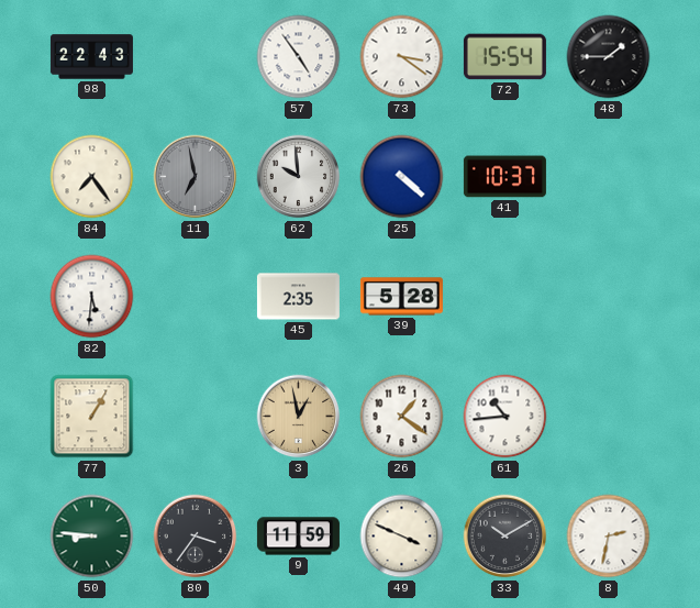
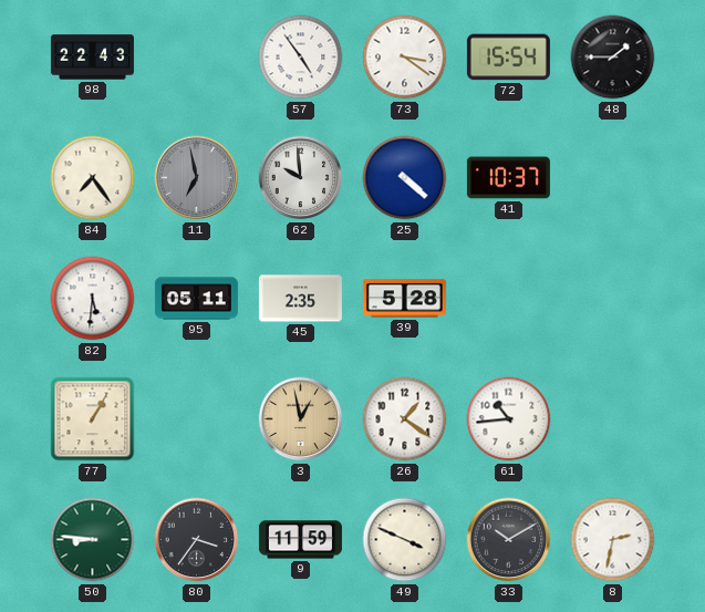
95: none -> 05:11
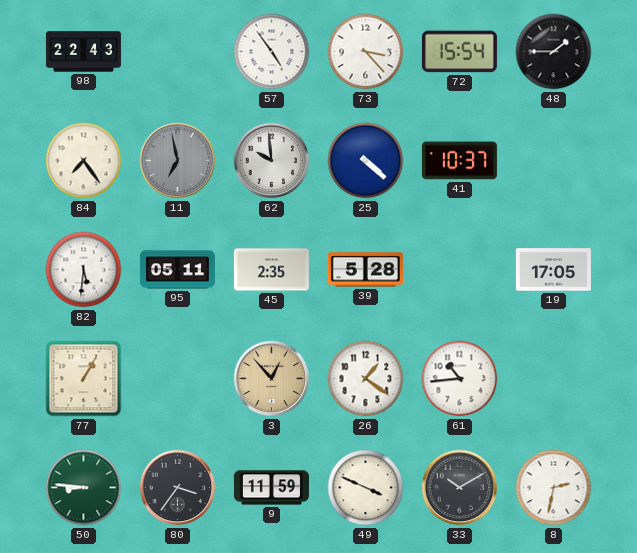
73: 3:21 -> 3:23
19: none -> 17:05
3: 12:58 -> 12:53
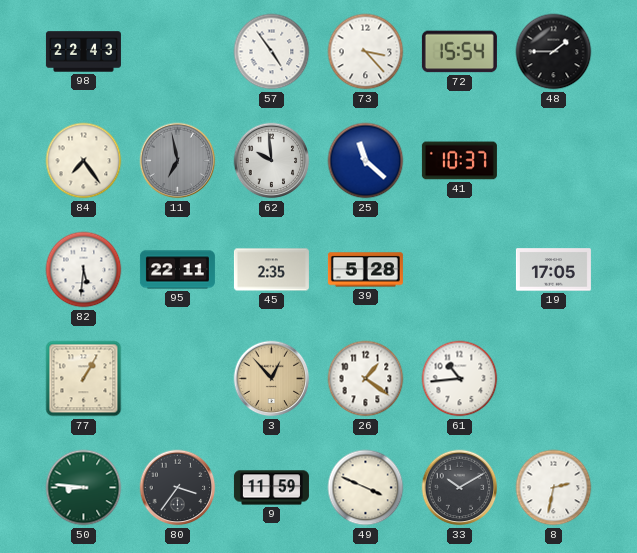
25: 4:22 -> 11:22
95: 05:11 -> 22:11
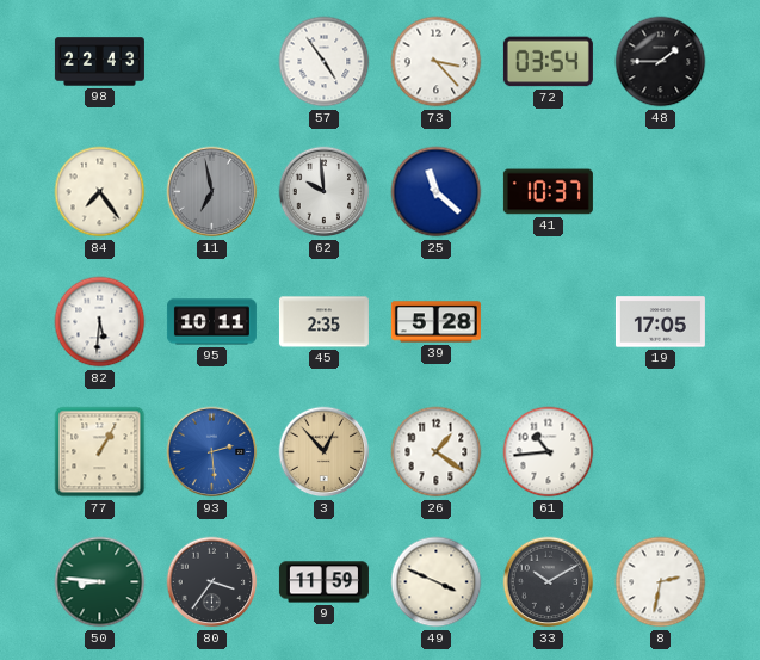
72: 15:54 -> 03:54
95: 22:11 -> 10:11
93: none -> 2:29
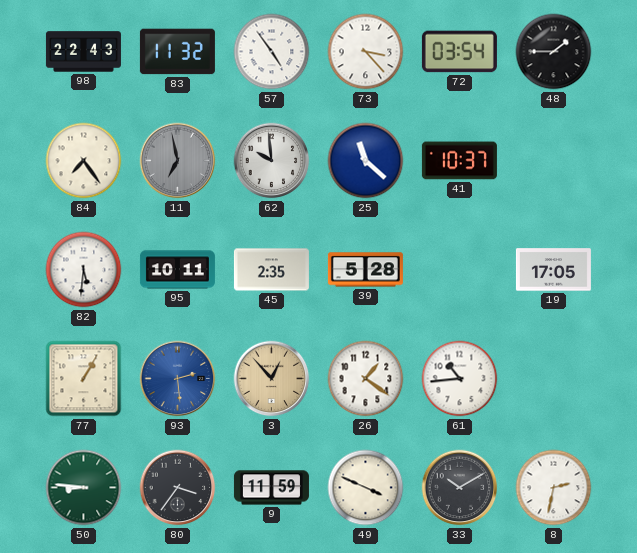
83: none -> 11:32
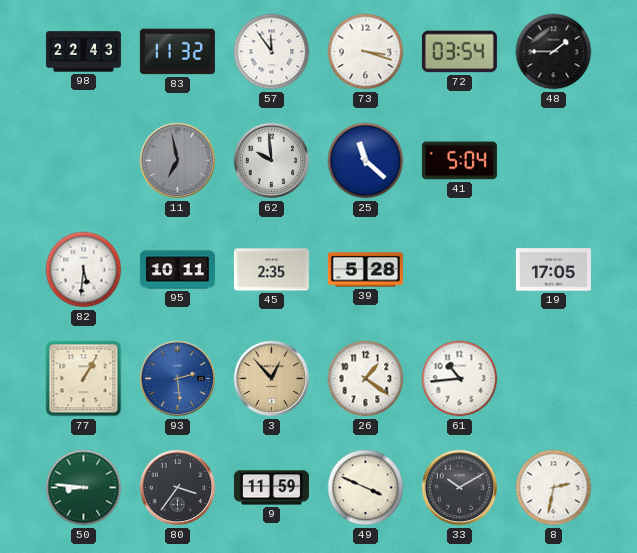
57: 4:54 -> 11:54
73: 3:23 -> 3:18
84: 7:24 -> none
41: 10:37 -> 5:04
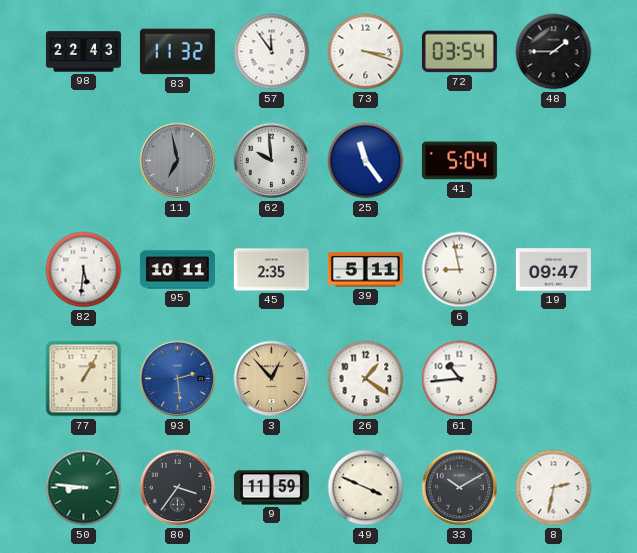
25: 11:22 -> 11:24
39: 5:28 -> 5:11
6: none -> 8:58
19: 17:05 -> 09:47
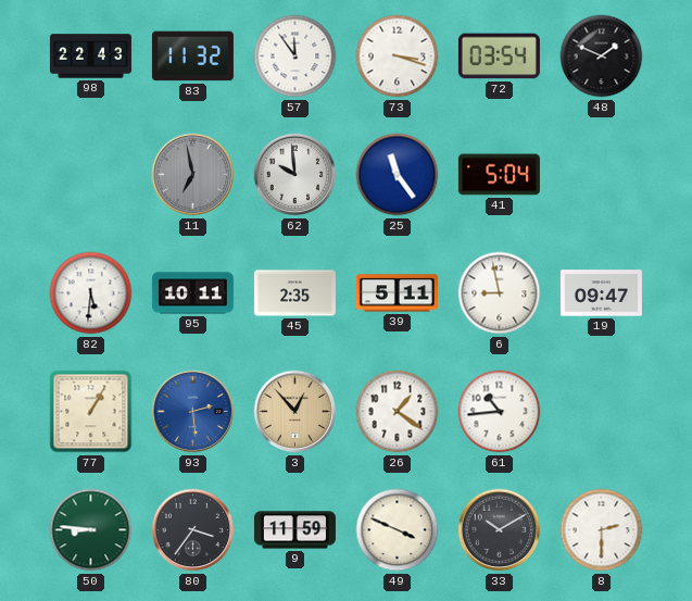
48: 1:45 -> 1:49
8: 2:32 -> 2:30
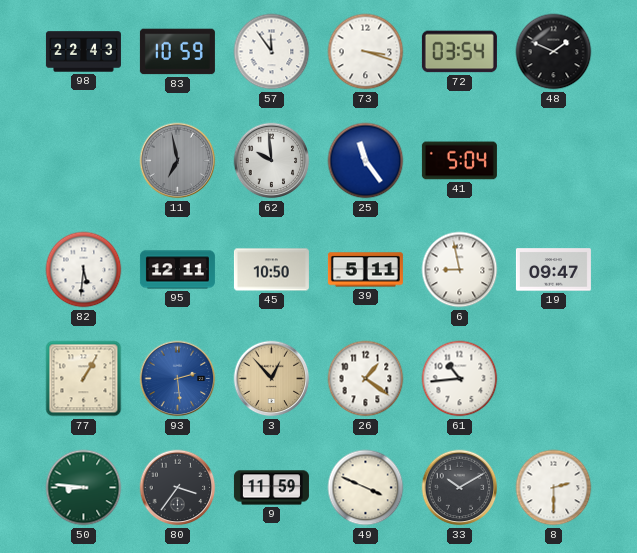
83: 11:32 -> 10:59
95: 10:11 -> 12:11
45: 2:35 -> 10:50
